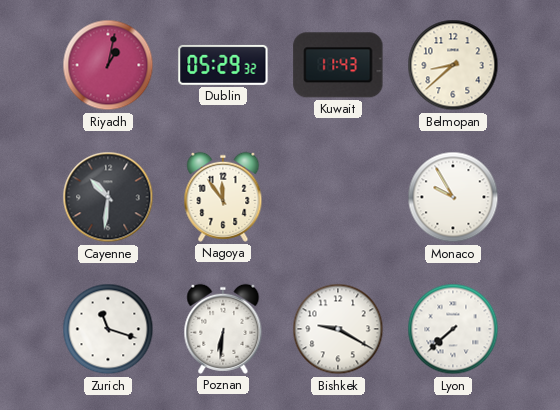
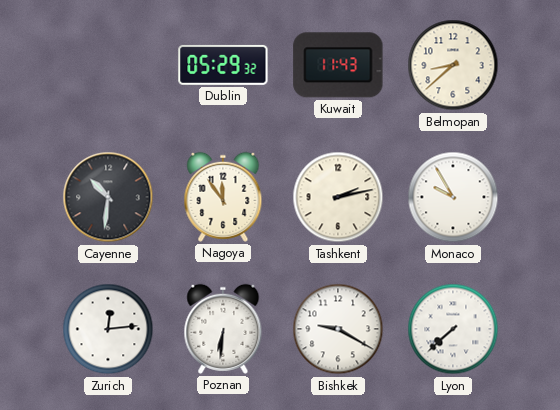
Riyadh: 1:02 -> none
Tashkent: none -> 2:13
Zurich: 11:18 -> 12:14
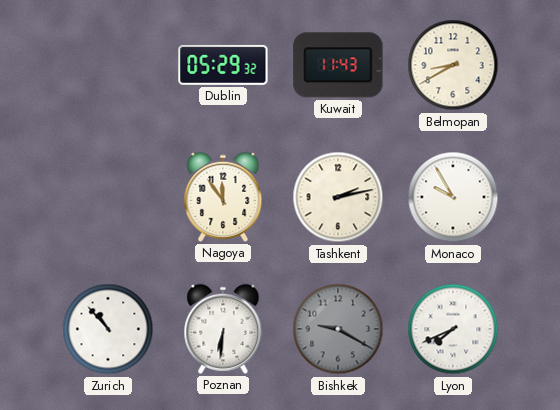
Belmopan: 8:38 -> 8:40
Cayenne: 10:31 -> none
Zurich: 12:14 -> 10:53
Bishkek dial: white -> grey
Lyon: 7:38 -> 7:41
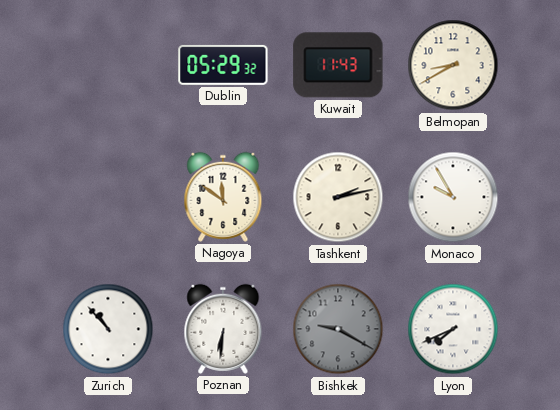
Nagoya: 11:54 -> 11:51
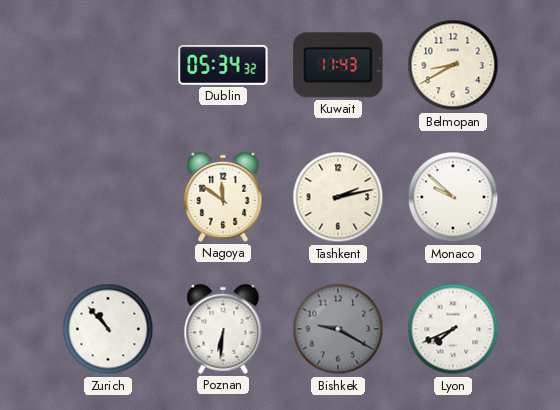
Dublin: 05:29 -> 05:34
Monaco: 9:55 -> 9:52
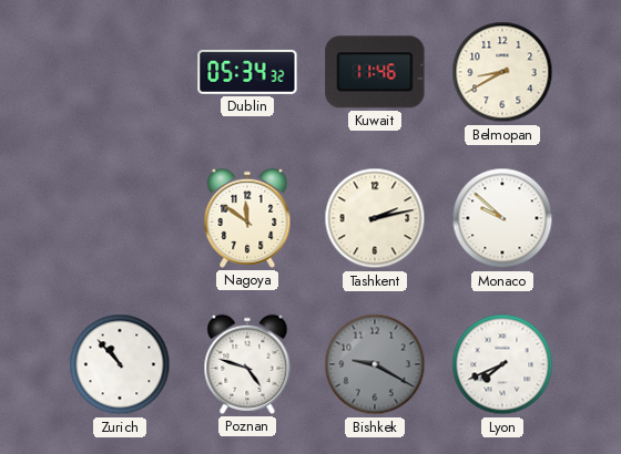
Kuwait: 11:43 -> 11:46
Poznan: 6:31 -> 4:48
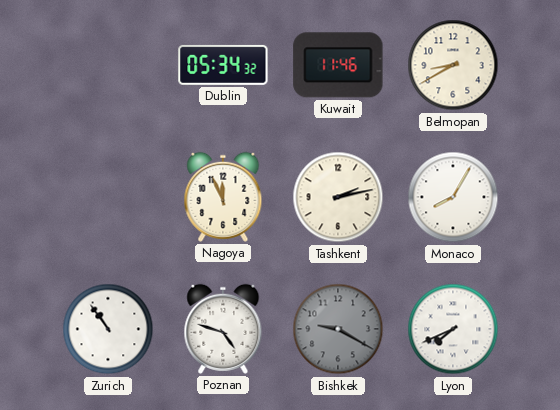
Nagoya: 11:51 -> 11:56
Monaco: 9:52 -> 8:05
Zurich: 10:53 -> 10:54
